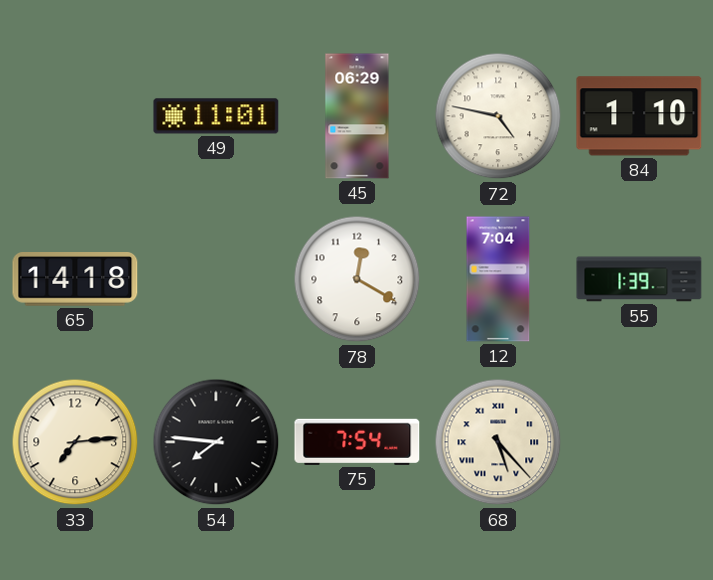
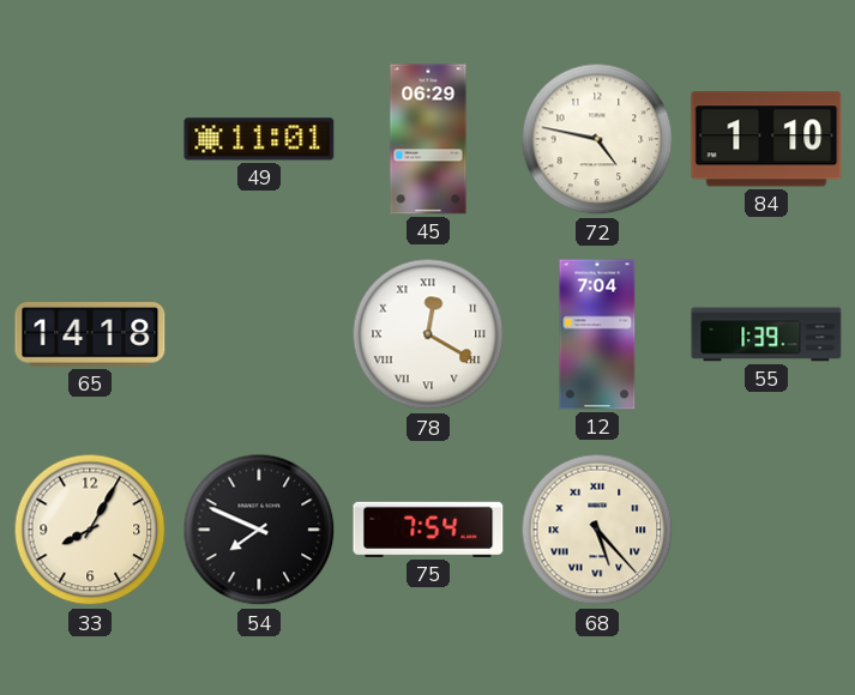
78 numerals: Arabic -> Roman
33: 7:14 -> 8:05
54: 7:46 -> 7:49
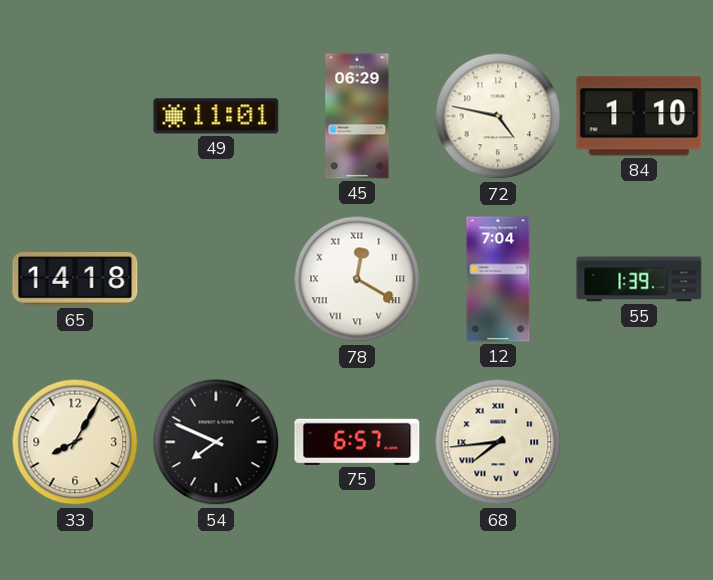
75: 7:54 -> 6:57
68: 5:23 -> 7:44
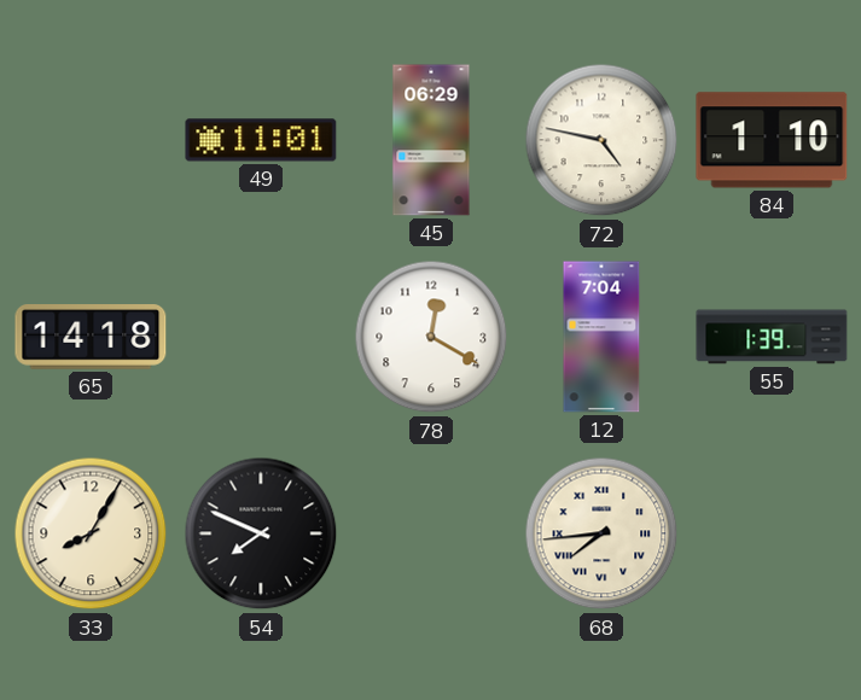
78 numerals: Roman -> Arabic
75: 6:57 -> none
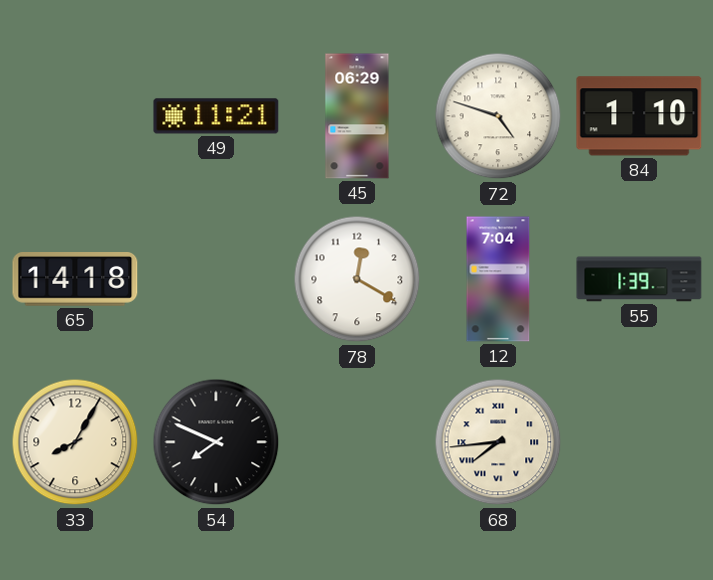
49: 11:01 -> 11:21
72: 4:47 -> 4:48
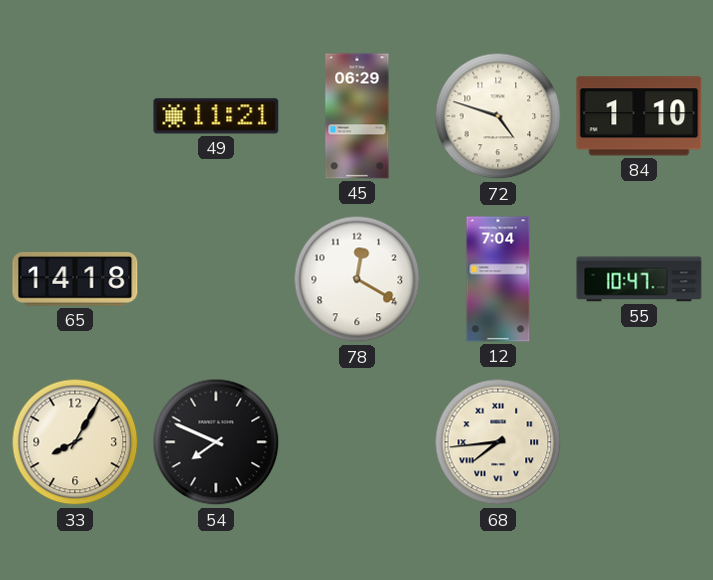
55: 1:39 -> 10:47
